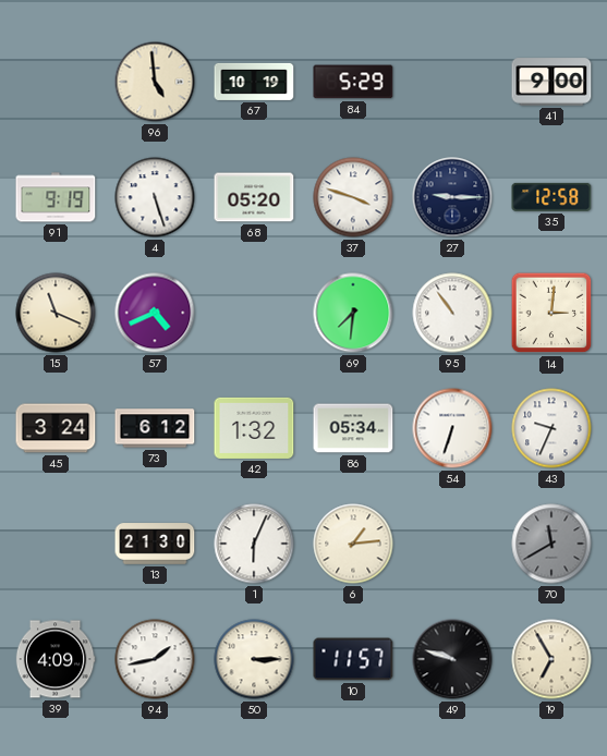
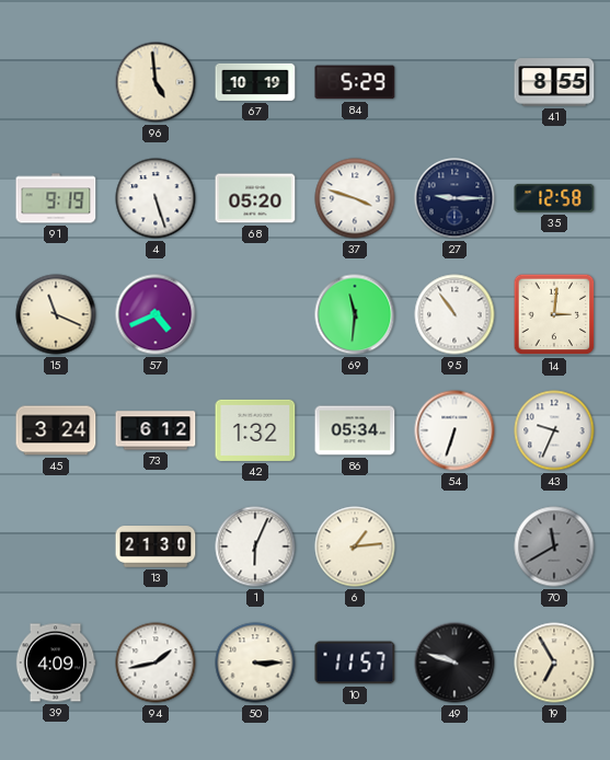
41: 9:00 -> 8:55
69: 7:31 -> 11:31
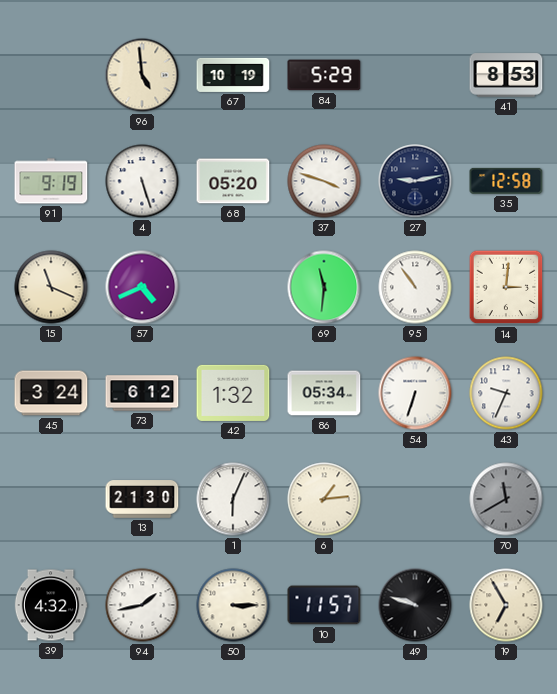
41: 8:55 -> 8:53
27: 9:15 -> 9:13
39: 4:09 -> 4:32
